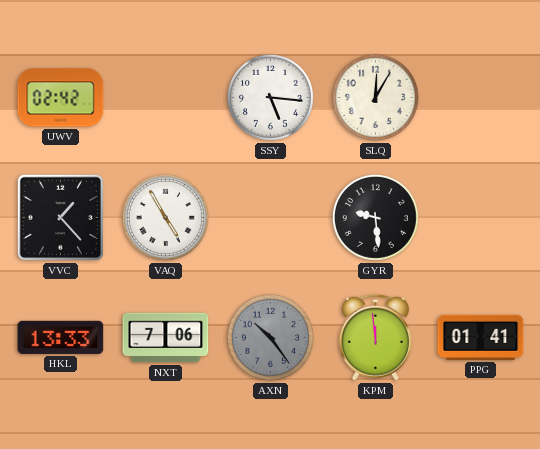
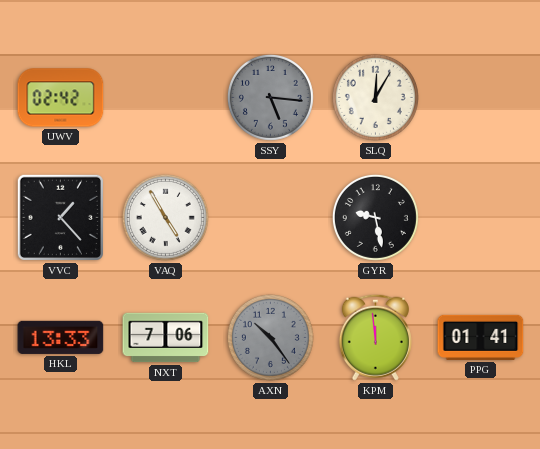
SSY dial: white -> grey
GYR: 9:29 -> 9:28
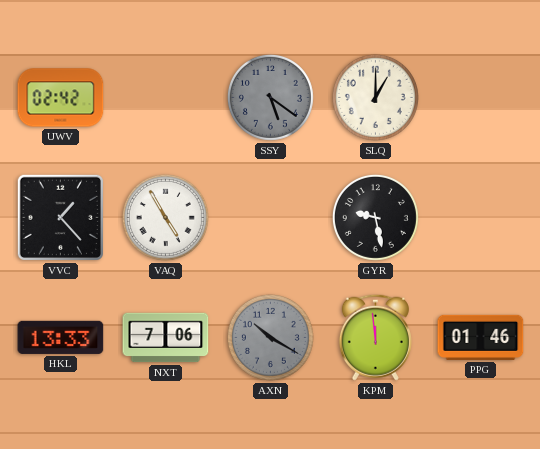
SSY: 5:16 -> 5:21
SLQ: 12:05 -> 1:00
AXN: 10:24 -> 10:20
PPG: 01:41 -> 01:46
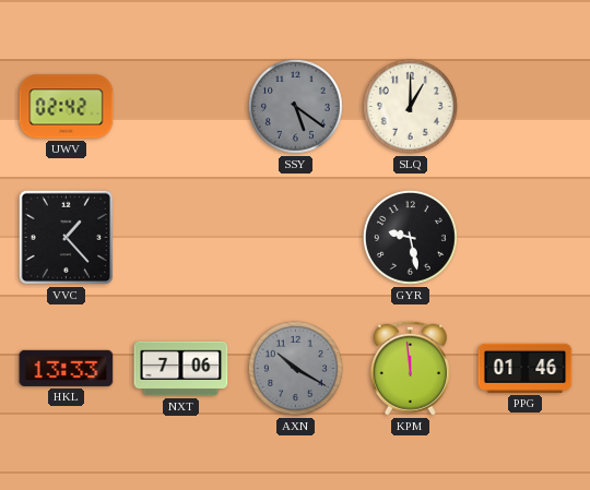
VAQ: 4:55 -> none
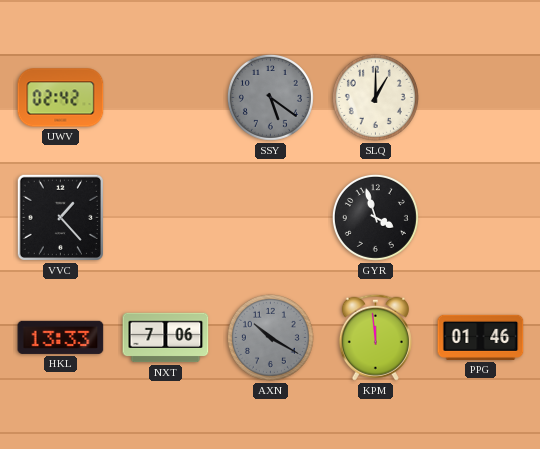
GYR: 9:28 -> 3:57
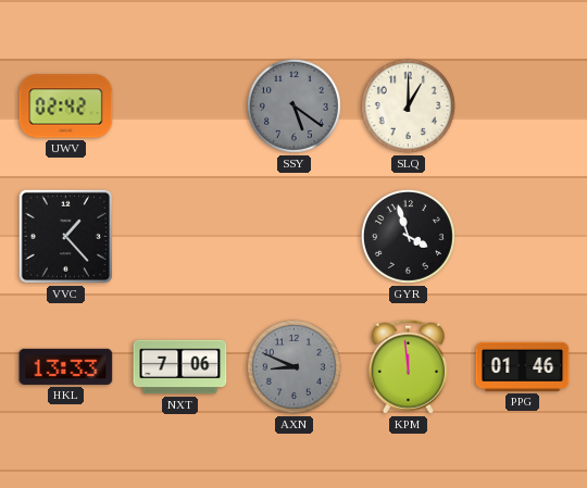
AXN: 10:20 -> 8:49
